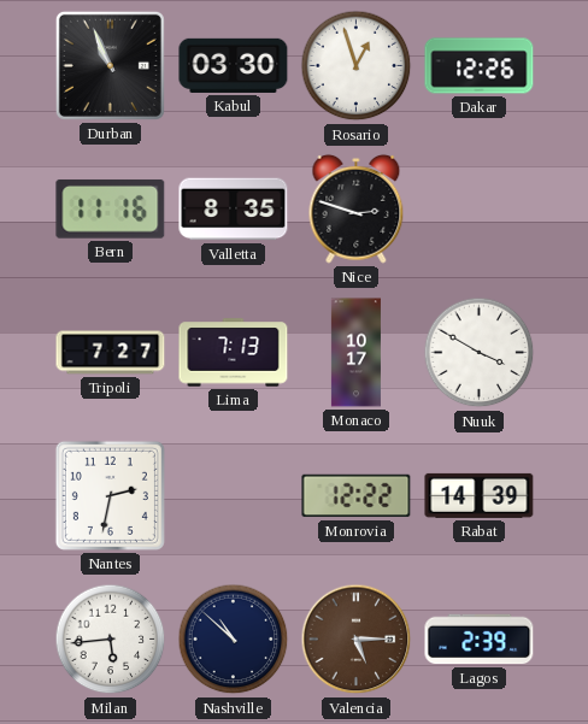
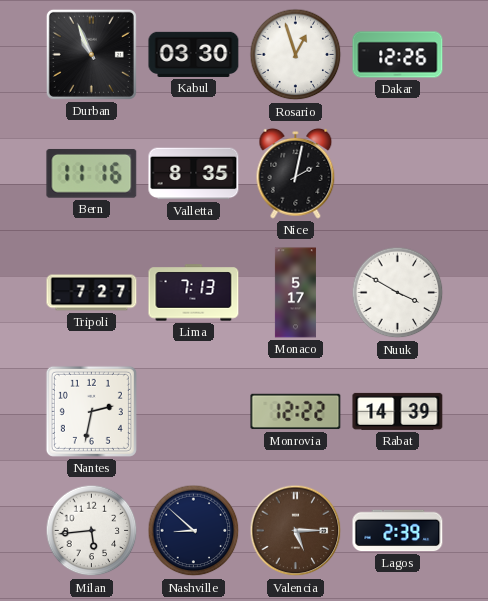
Nice: 2:48 -> 2:02
Monaco: 10:17 -> 5:17
Nashville: 10:52 -> 8:52
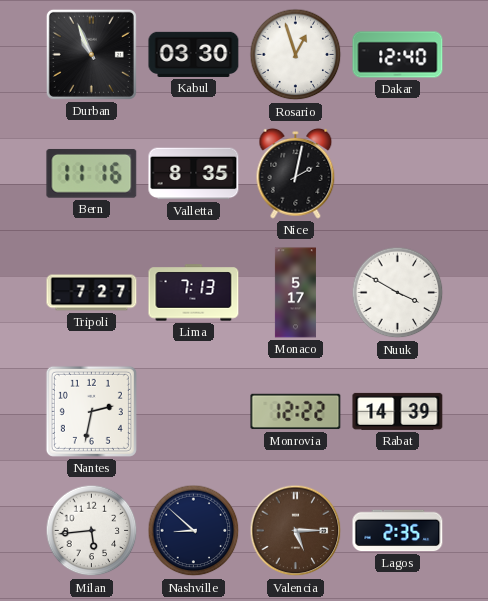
Dakar: 12:26 -> 12:40
Lagos: 2:39 -> 2:35
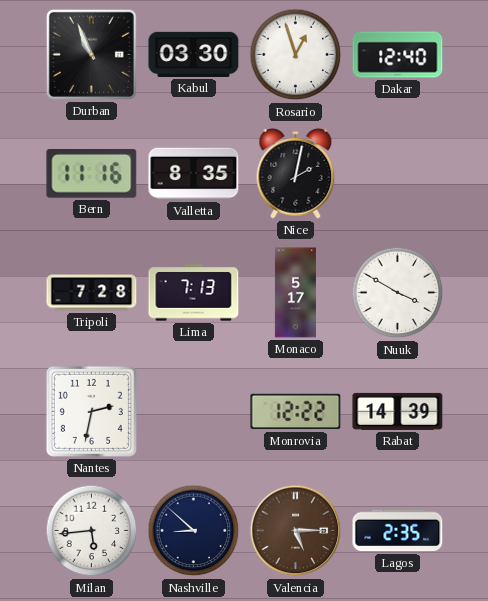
Tripoli: 7:27 -> 7:28
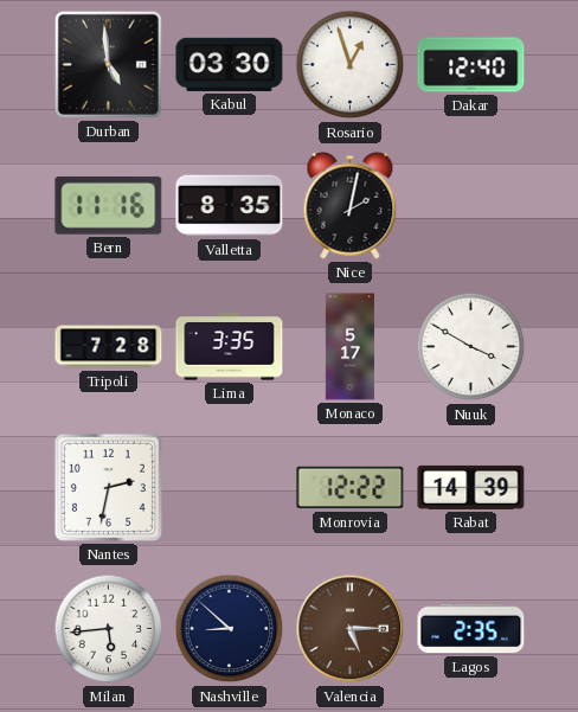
Durban: 10:56 -> 4:59
Lima: 7:13 -> 3:35
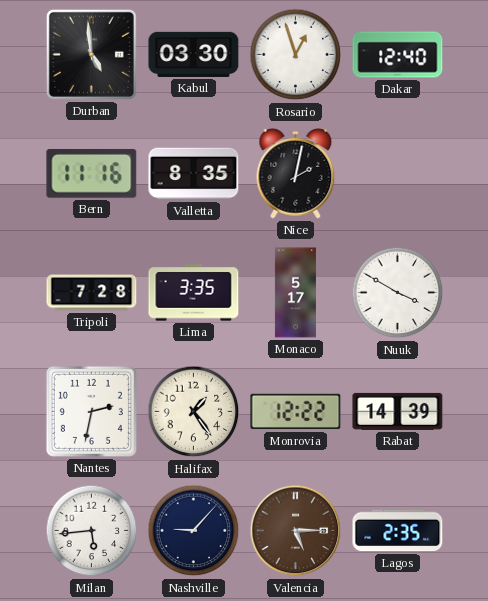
Halifax: none -> 1:24
Nashville: 8:52 -> 9:07
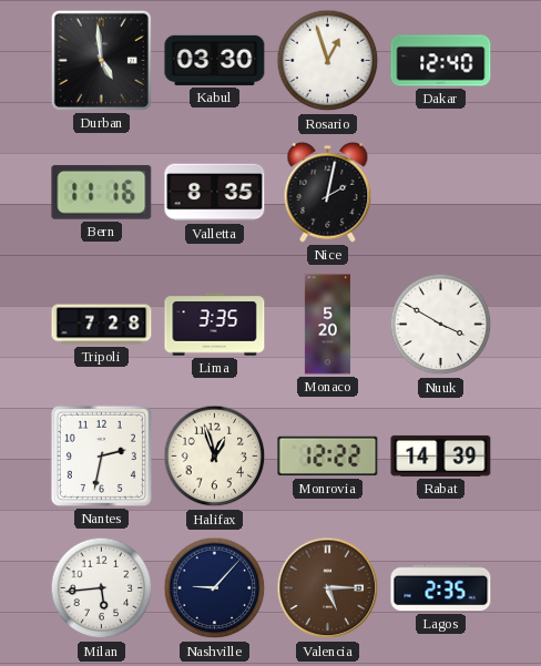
Monaco: 5:17 -> 5:20
Halifax: 1:24 -> 12:57
